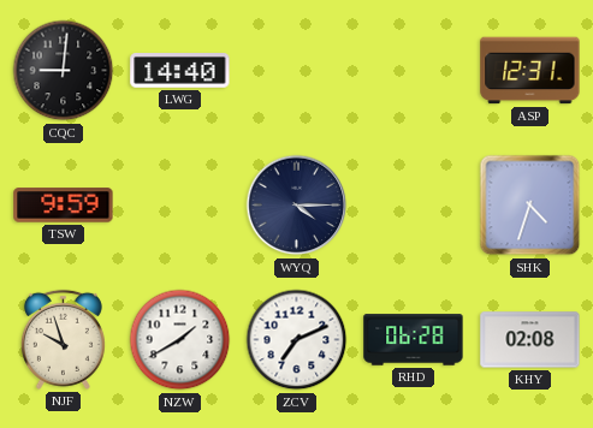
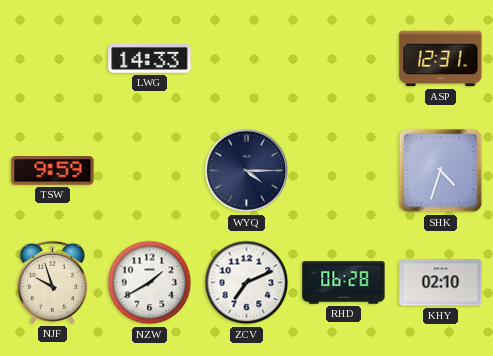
CQC: 9:01 -> none
LWG: 14:40 -> 14:33
KHY: 02:08 -> 02:10
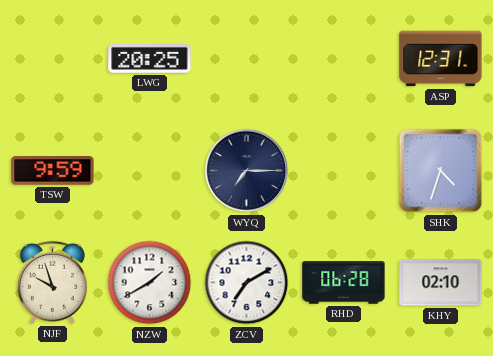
LWG: 14:33 -> 20:25
WYQ: 4:15 -> 7:15
ZCV: 7:11 -> 7:10
